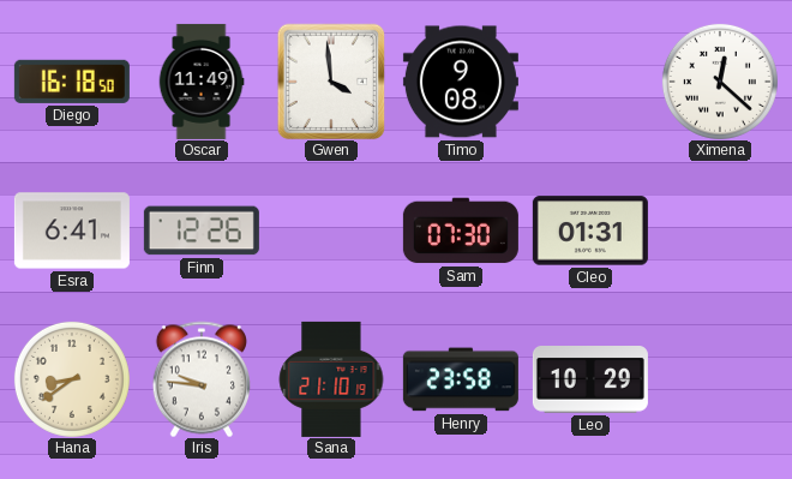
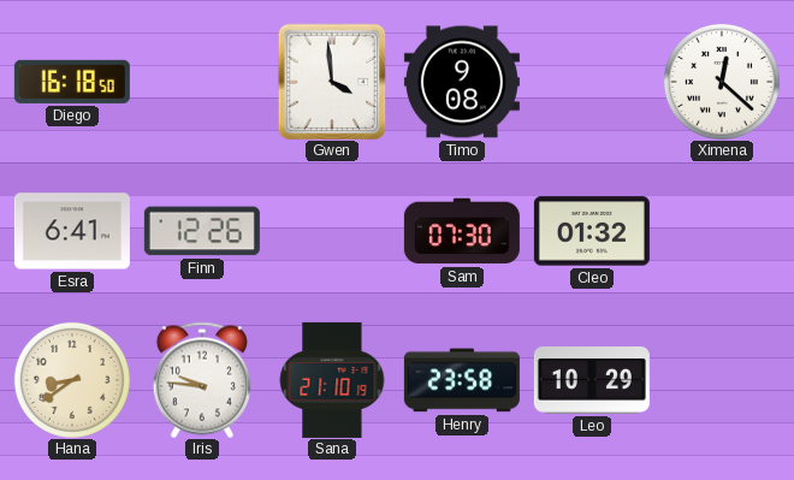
Oscar: 11:49 -> none
Cleo: 01:31 -> 01:32
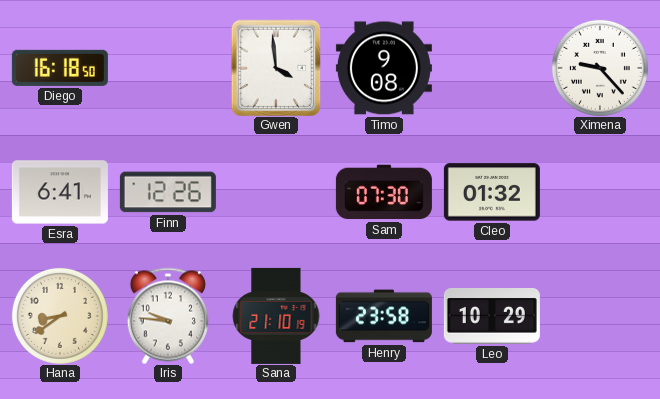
Ximena: 12:22 -> 9:23
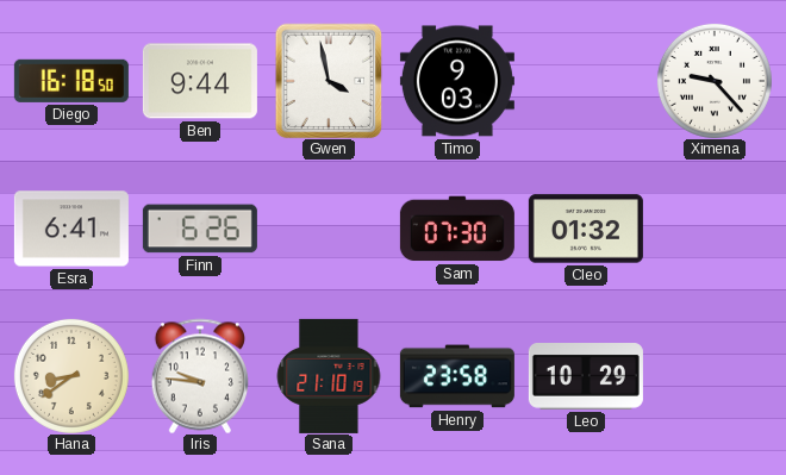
Ben: none -> 9:44
Gwen: 3:59 -> 3:58
Timo: 9:08 -> 9:03
Finn: 12:26 -> 6:26
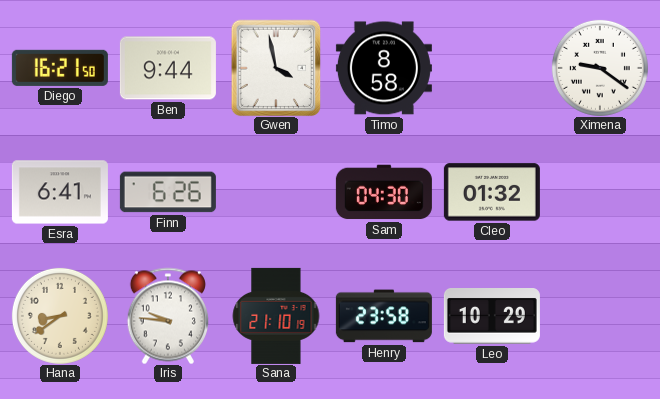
Diego: 16:18 -> 16:21
Timo: 9:03 -> 8:58
Ximena: 9:23 -> 9:21
Sam: 07:30 -> 04:30
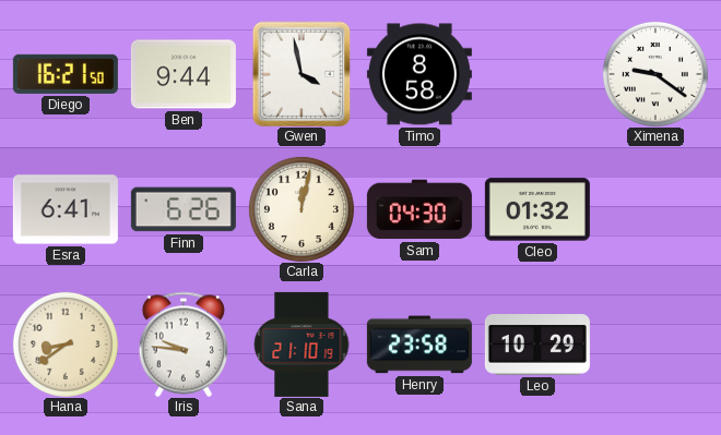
Carla: none -> 12:02
